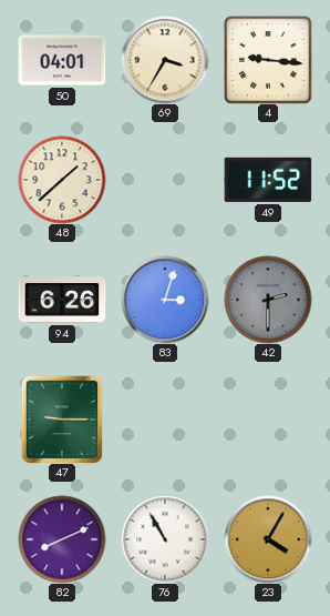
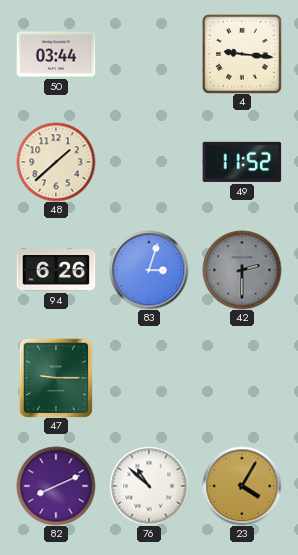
50: 04:01 -> 03:44
69: 3:35 -> none
76: 10:55 -> 10:52
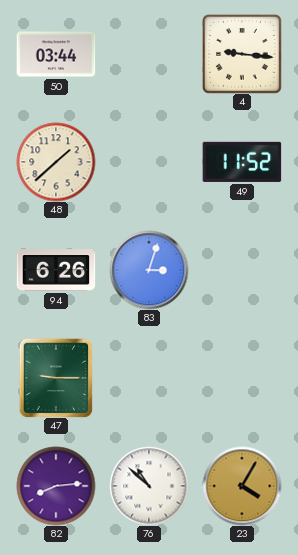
42: 2:30 -> none
82: 8:11 -> 8:14
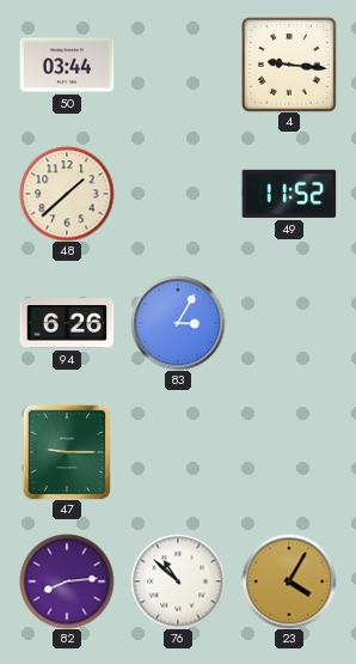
83: 3:03 -> 3:05
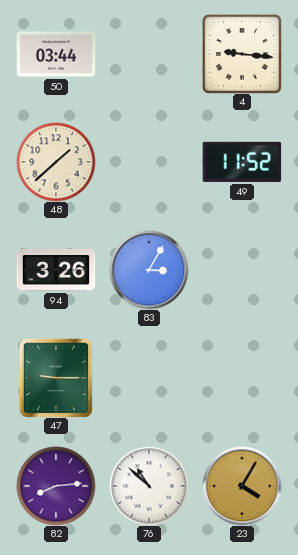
94: 6:26 -> 3:26
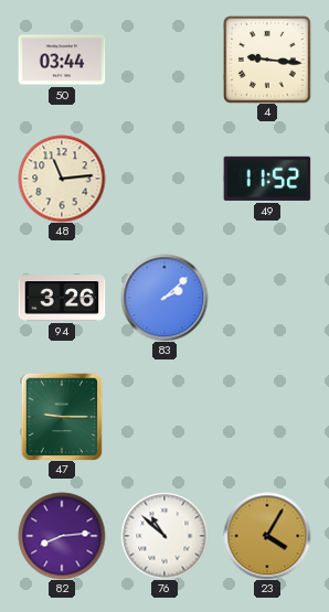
48: 1:38 -> 11:14
83: 3:05 -> 2:08
